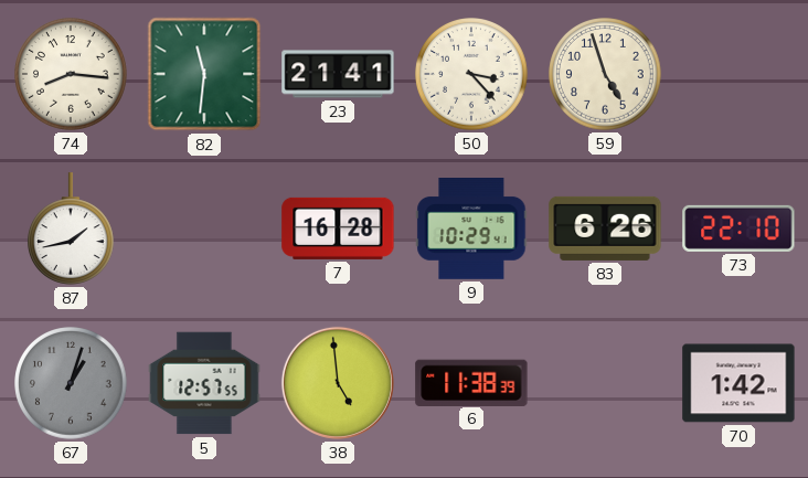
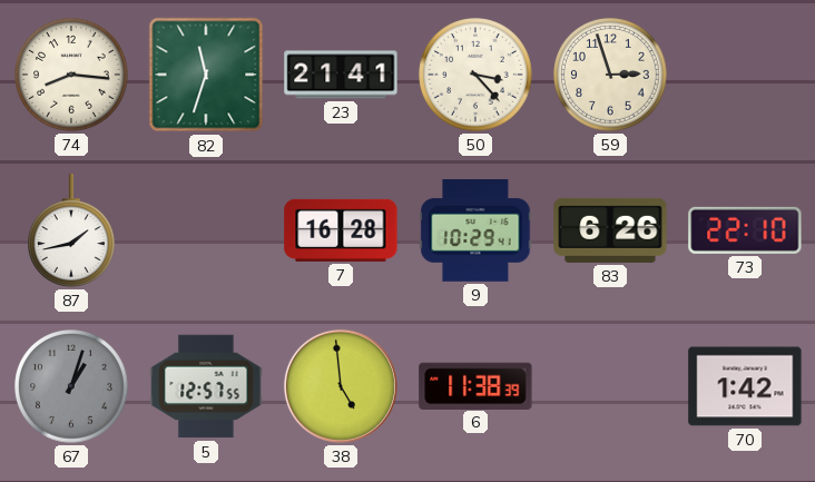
82: 11:31 -> 11:33
59: 4:57 -> 2:57
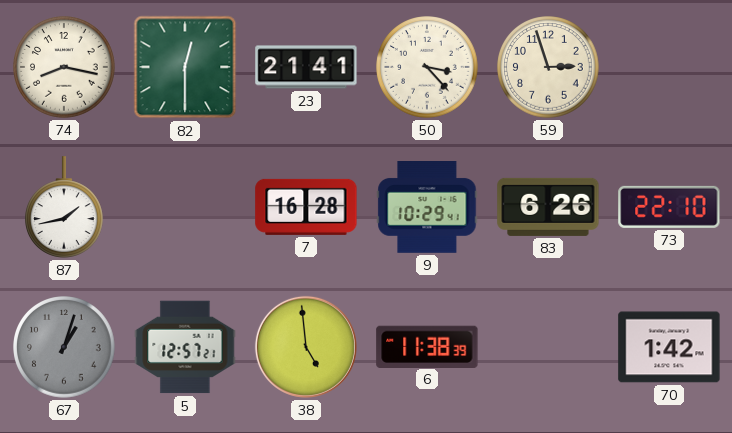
74: 8:16 -> 8:17
82: 11:33 -> 12:30
5: 12:57:55 -> 12:57:21
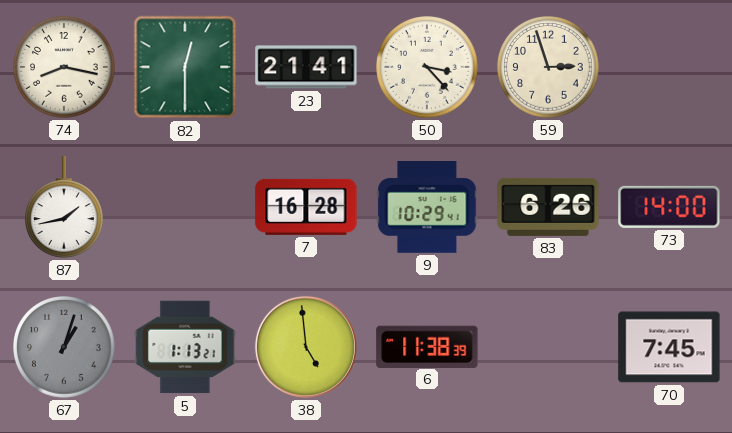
73: 22:10 -> 14:00
5: 12:57 -> 1:13
70: 1:42 -> 7:45
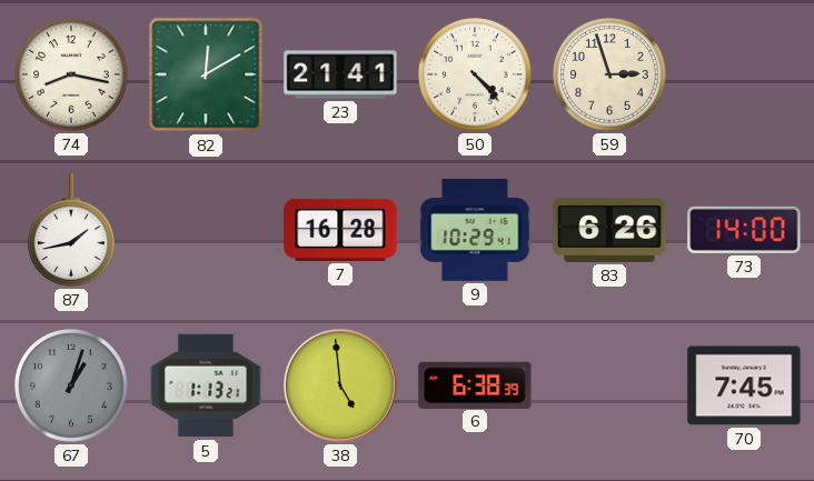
82: 12:30 -> 12:10
50: 3:23 -> 4:23
6: 11:38 -> 6:38
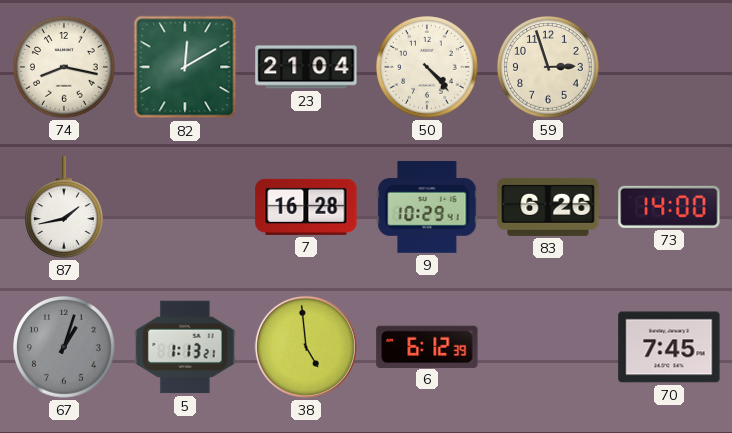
23: 21:41 -> 21:04
6: 6:38 -> 6:12
